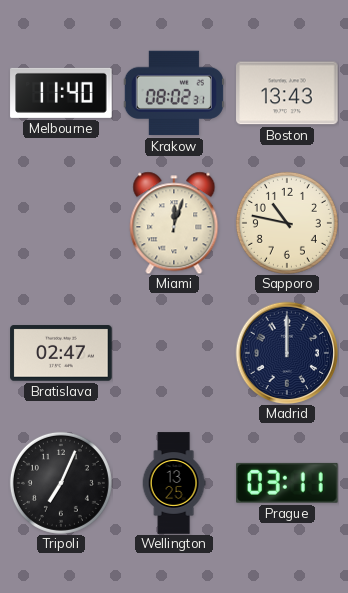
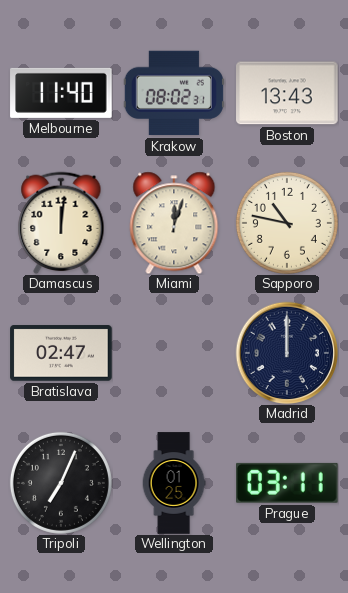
Damascus: none -> 12:01
Wellington: 13:25 -> 01:25
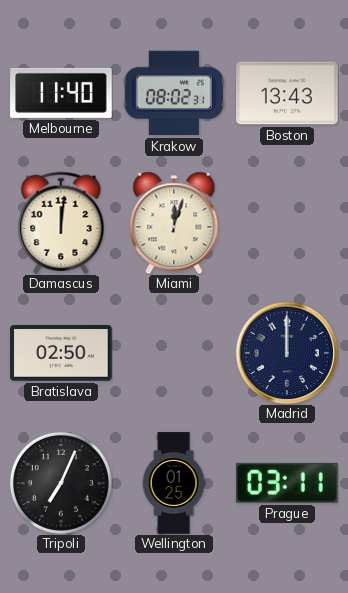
Sapporo: 10:47 -> none
Bratislava: 02:47 -> 02:50
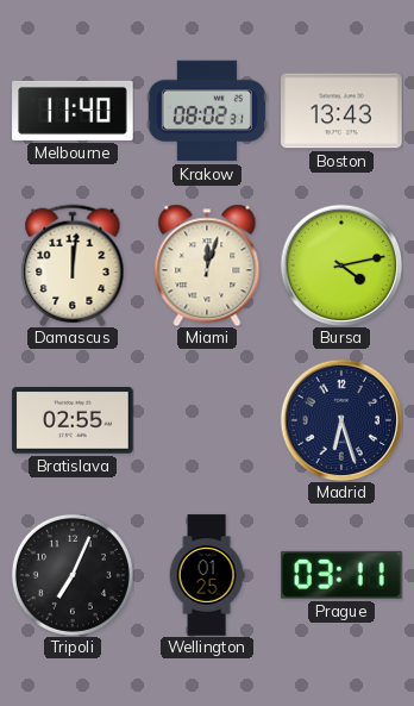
Bursa: none -> 4:13
Bratislava: 02:50 -> 02:55
Madrid: 12:00 -> 6:27
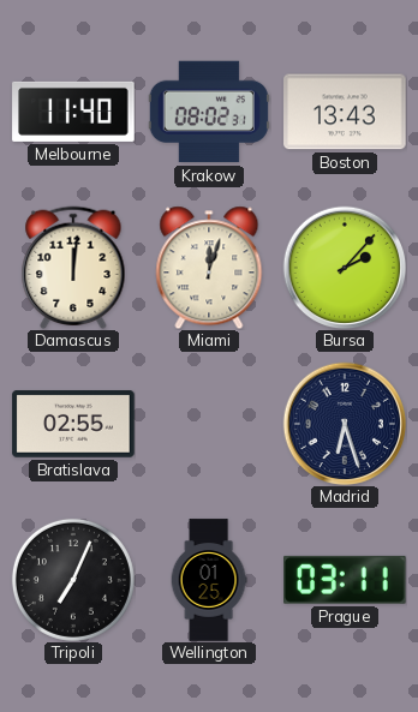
Bursa: 4:13 -> 2:07
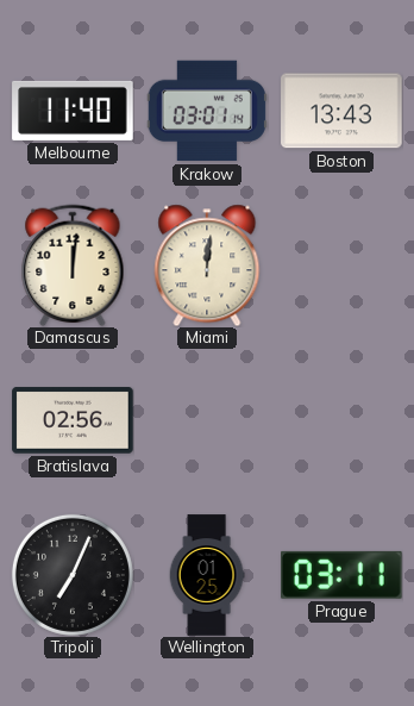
Krakow: 08:02 -> 03:01
Miami: 12:03 -> 12:01
Bursa: 2:07 -> none
Bratislava: 02:55 -> 02:56
Madrid: 6:27 -> none
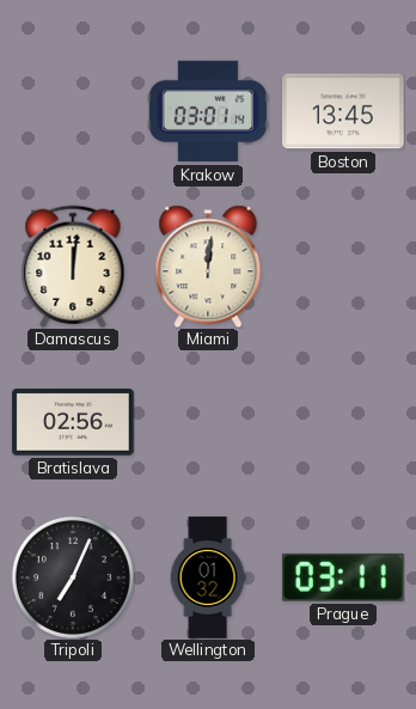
Melbourne: 11:40 -> none
Boston: 13:43 -> 13:45
Wellington: 01:25 -> 01:32
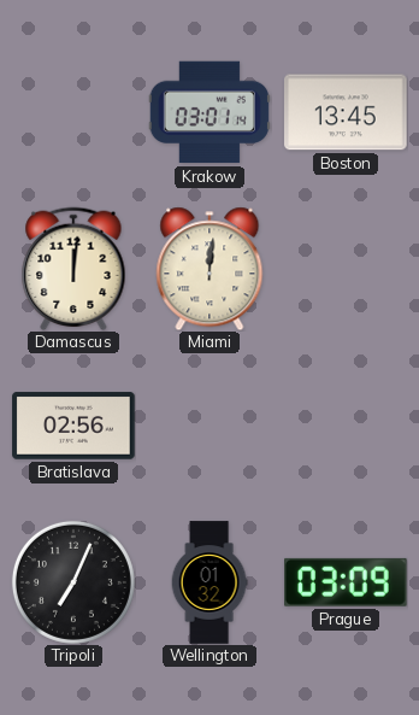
Prague: 03:11 -> 03:09
